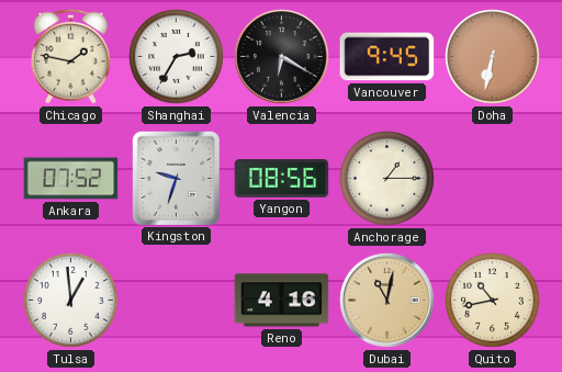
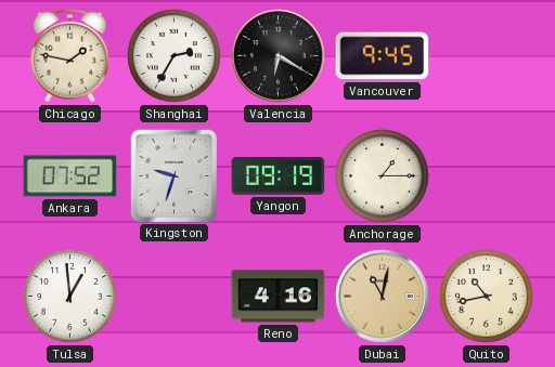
Doha: 6:32 -> none
Yangon: 08:56 -> 09:19
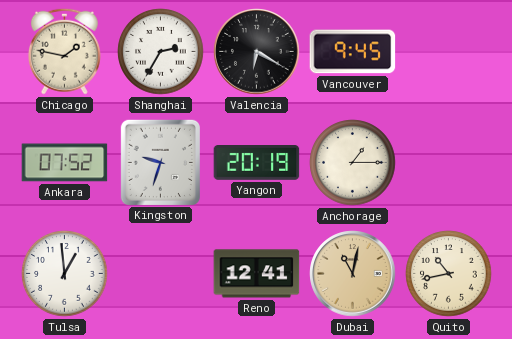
Yangon: 09:19 -> 20:19
Reno: 4:16 -> 12:41
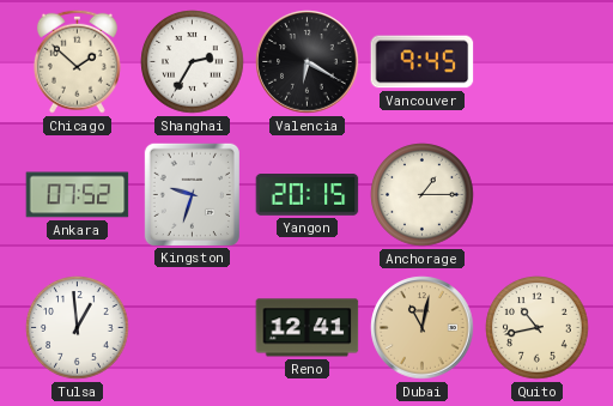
Chicago: 1:47 -> 1:52
Yangon: 20:19 -> 20:15
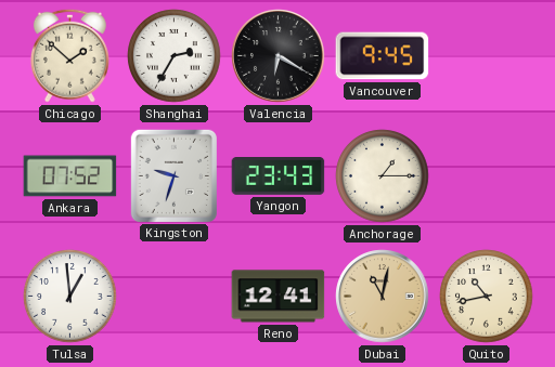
Yangon: 20:15 -> 23:43
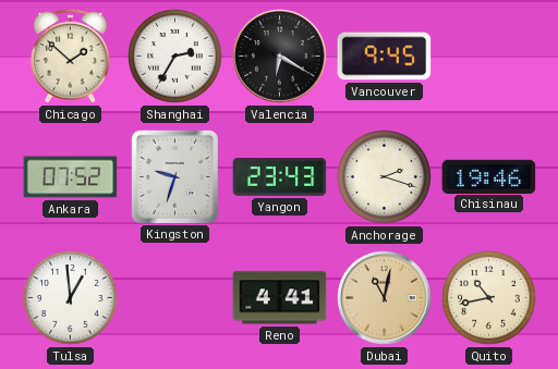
Anchorage: 1:15 -> 2:18
Chisinau: none -> 19:46
Reno: 12:41 -> 4:41
